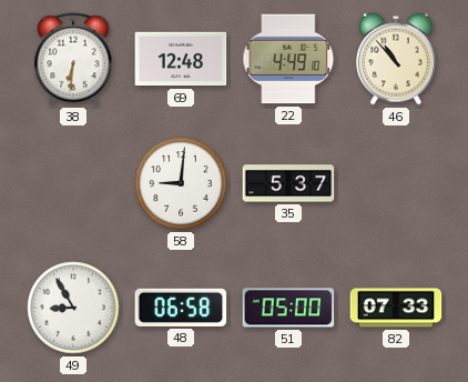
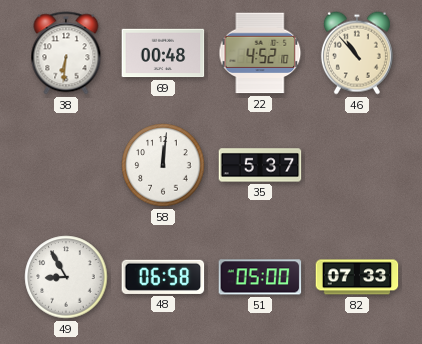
69: 12:48 -> 00:48
22: 4:49 -> 4:52
58: 9:01 -> 12:01
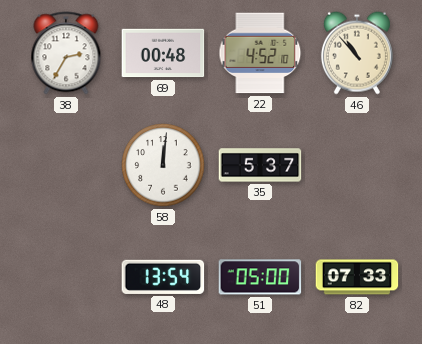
38: 6:31 -> 2:35
49: 8:55 -> none
48: 06:58 -> 13:54
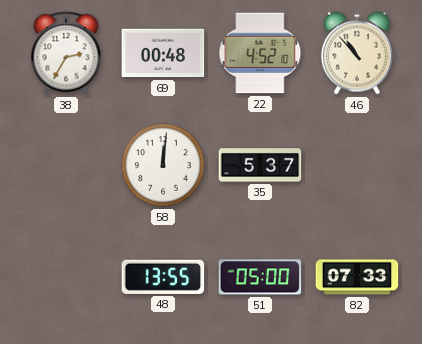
48: 13:54 -> 13:55
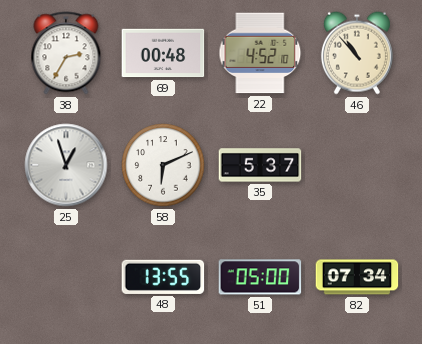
25: none -> 12:57
58: 12:01 -> 6:11
82: 07:33 -> 07:34
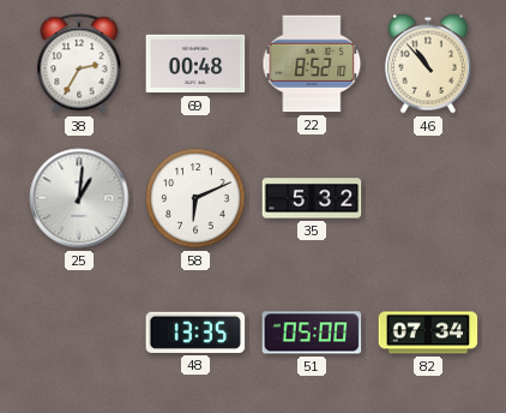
22: 4:52 -> 8:52
25: 12:57 -> 1:01
35: 5:37 -> 5:32
48: 13:55 -> 13:35
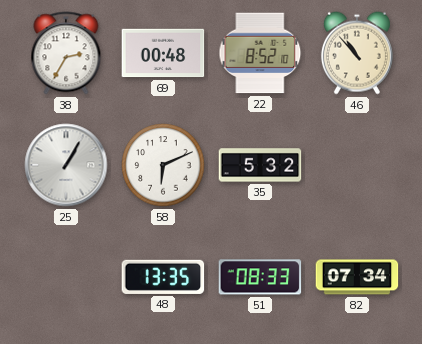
25: 1:01 -> 1:05
51: 05:00 -> 08:33
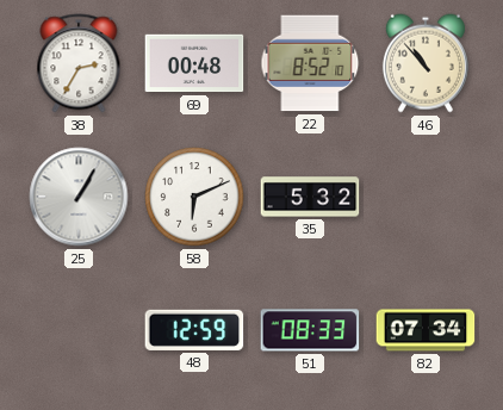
48: 13:35 -> 12:59
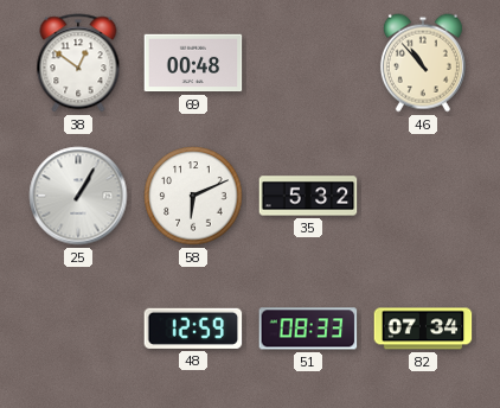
38: 2:35 -> 12:51
22: 8:52 -> none
